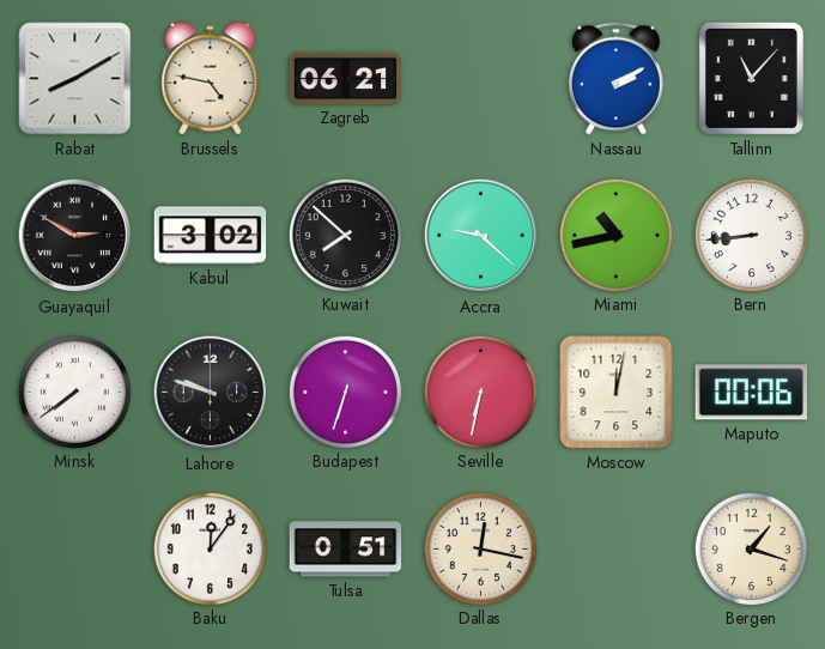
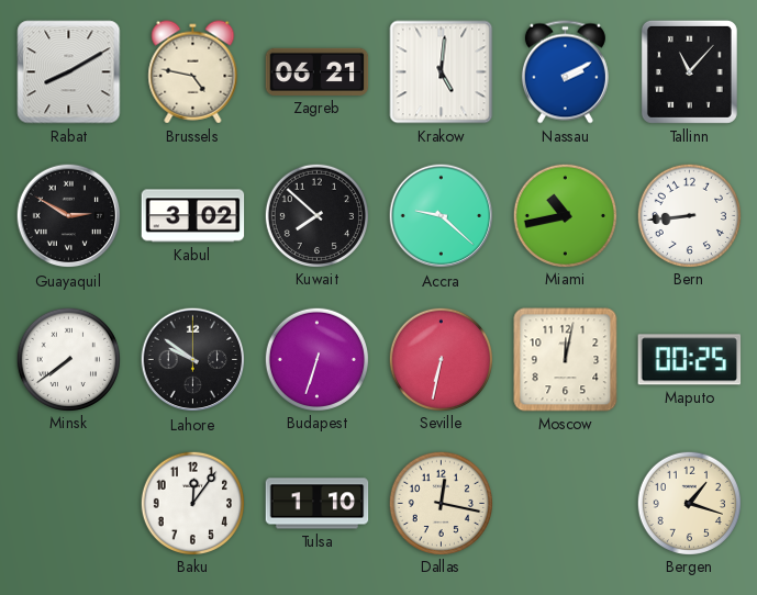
Krakow: none -> 5:01
Lahore: 9:48 -> 9:51
Maputo: 00:06 -> 00:25
Tulsa: 0:51 -> 1:10
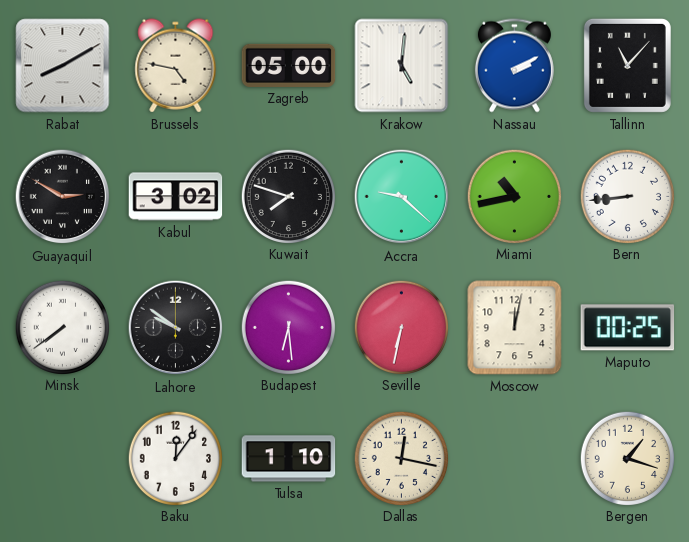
Zagreb: 06:21 -> 05:00
Kuwait: 7:52 -> 7:48
Budapest: 6:33 -> 6:29
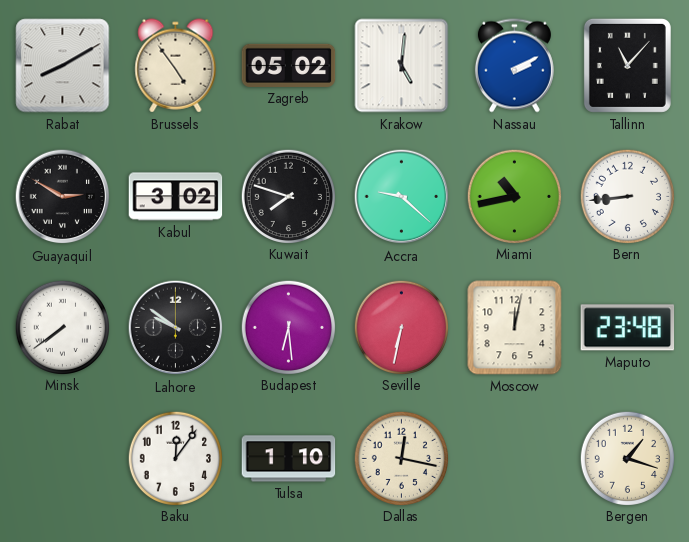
Brussels: 4:47 -> 4:54
Zagreb: 05:00 -> 05:02
Maputo: 00:25 -> 23:48
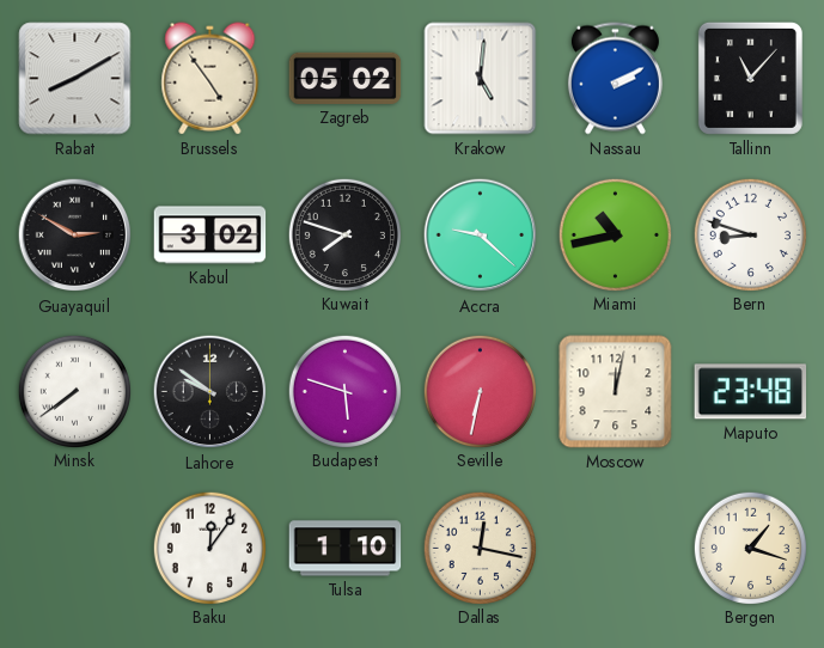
Bern: 8:44 -> 8:48
Budapest: 6:29 -> 5:48
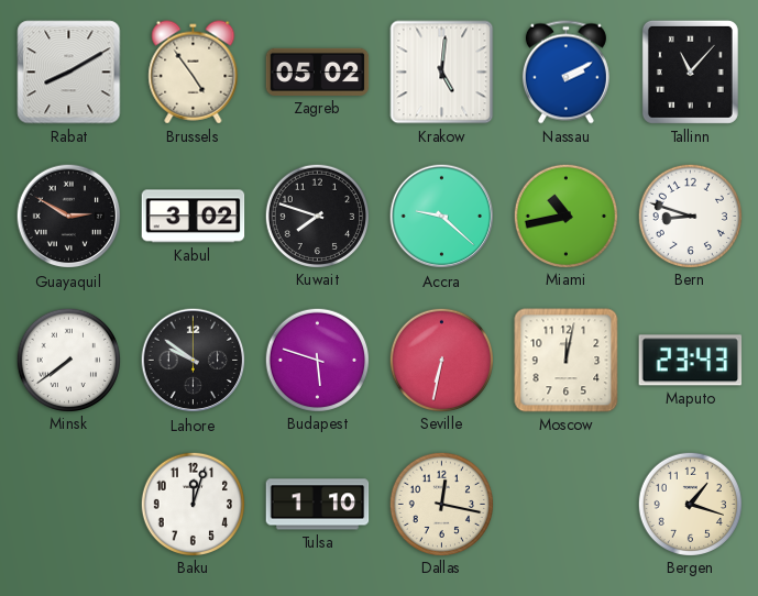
Maputo: 23:48 -> 23:43
Baku: 12:06 -> 12:03
